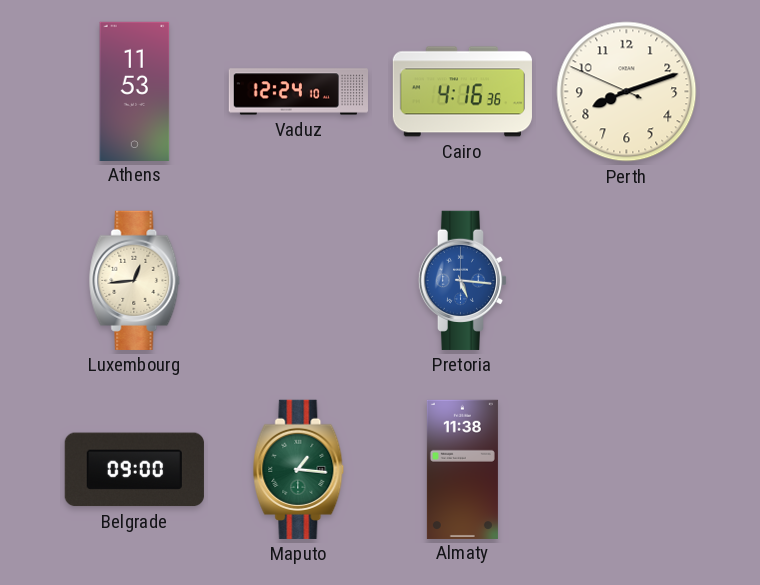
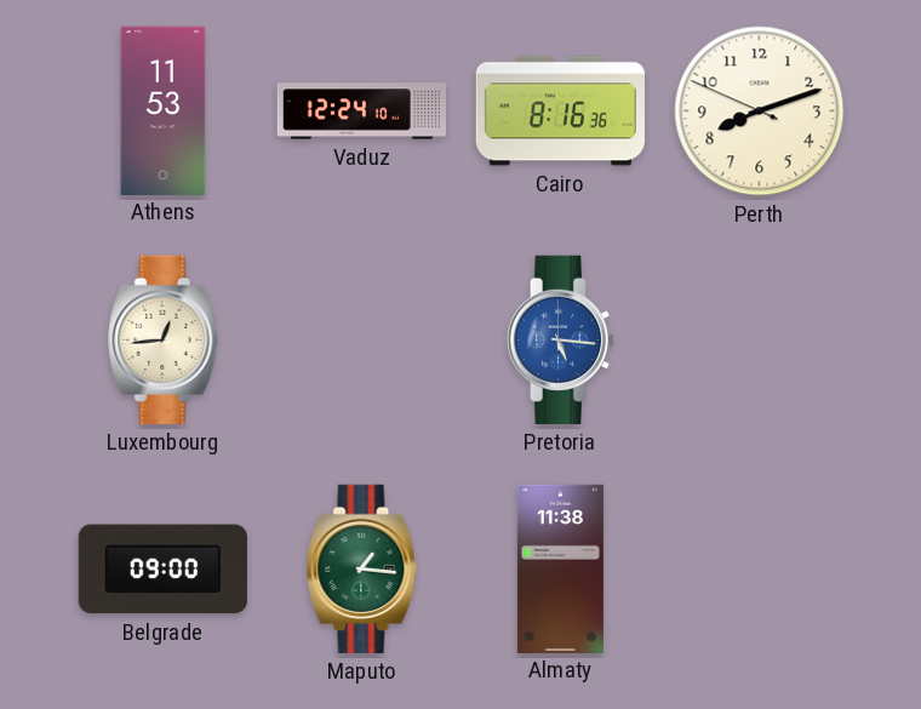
Cairo: 4:16 -> 8:16
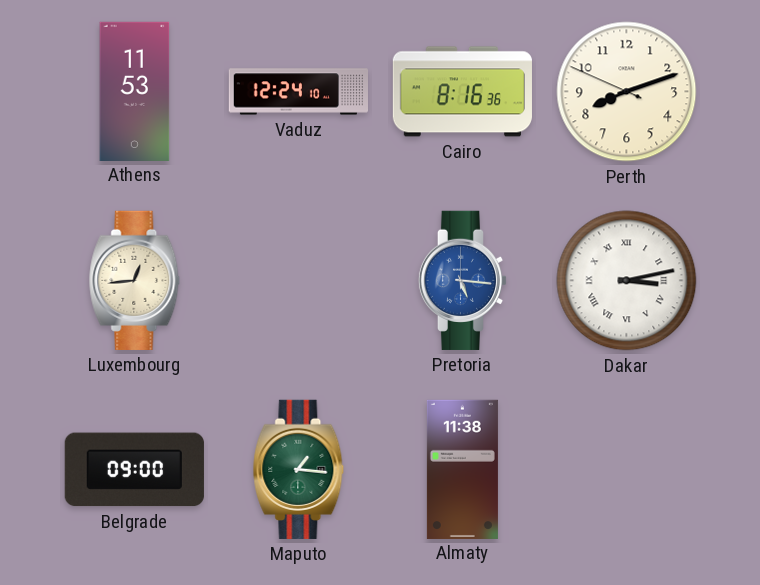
Dakar: none -> 3:13
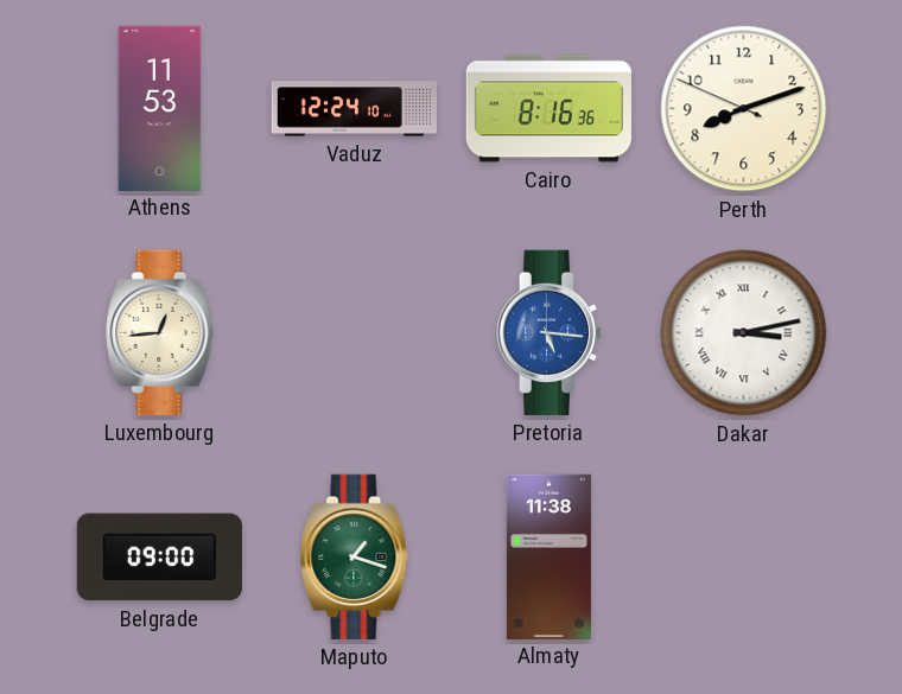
Maputo: 1:16 -> 1:18
